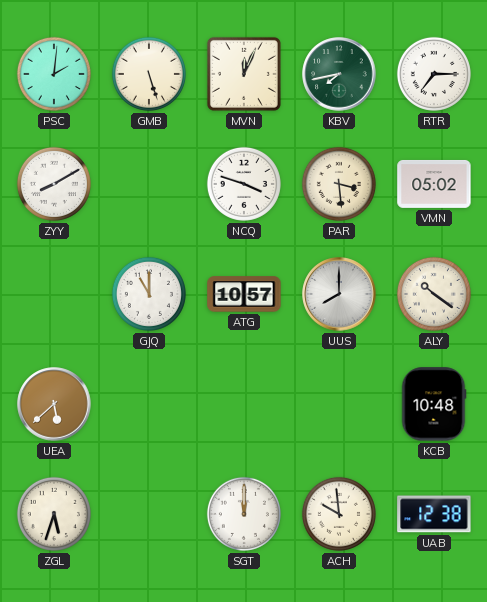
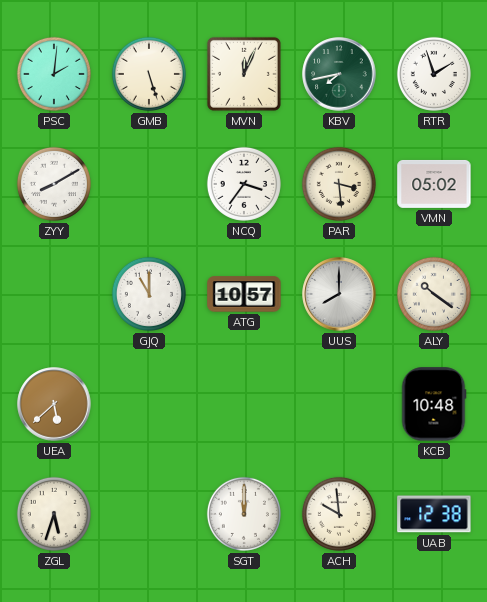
RTR: 7:15 -> 1:57
NCQ: 3:48 -> 3:36
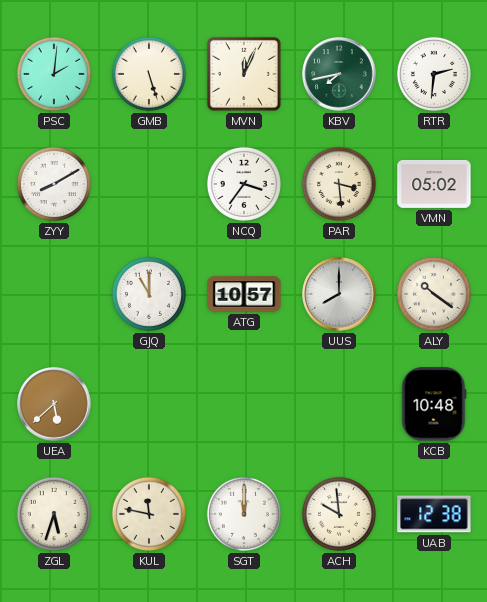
RTR: 1:57 -> 2:31
KUL: none -> 11:47
